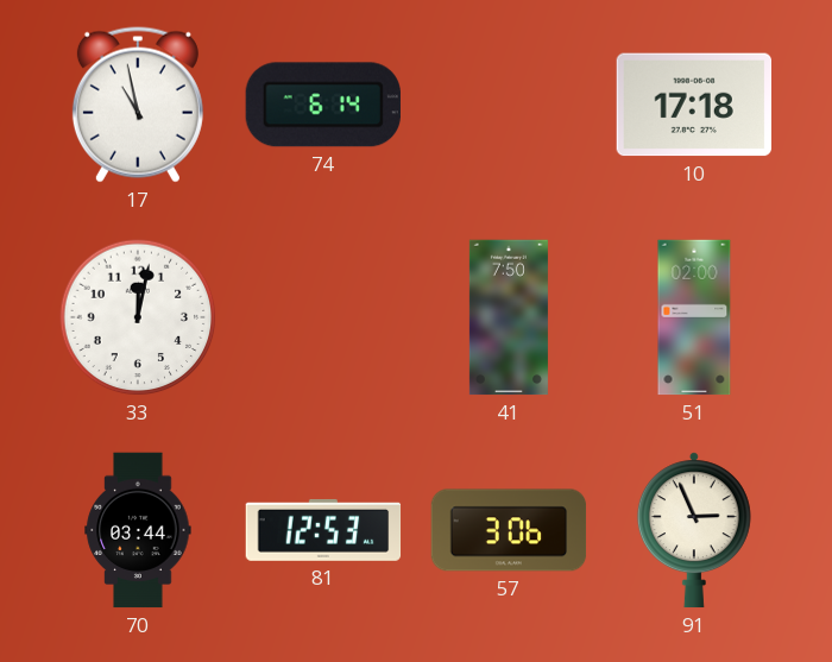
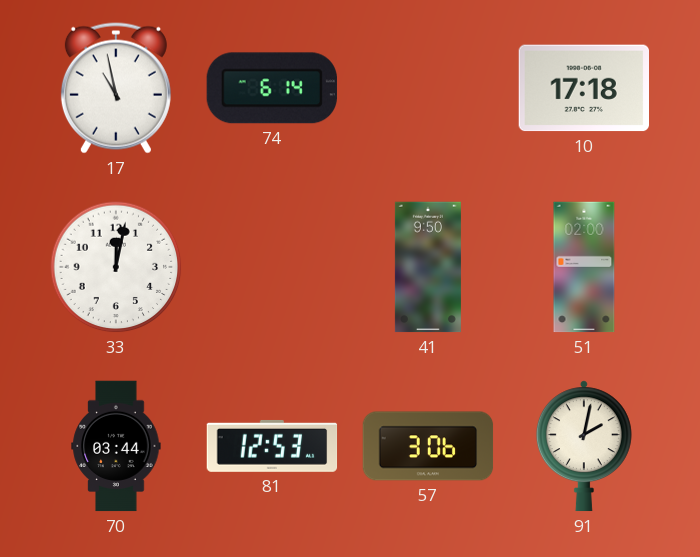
41: 7:50 -> 9:50
91: 2:56 -> 2:02
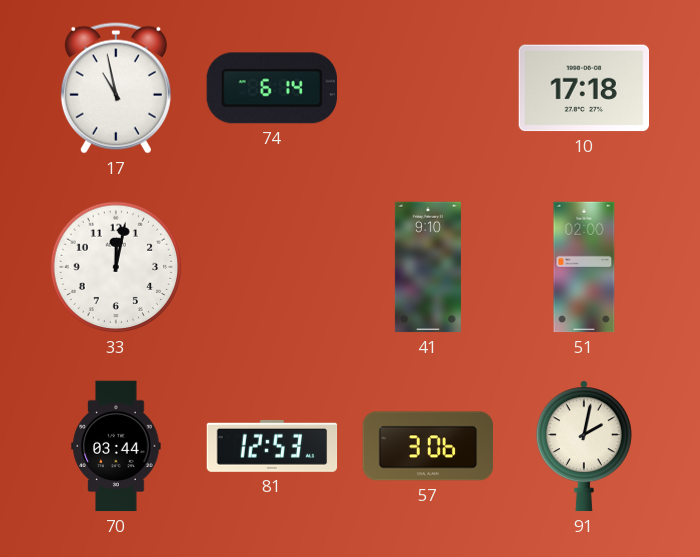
41: 9:50 -> 9:10
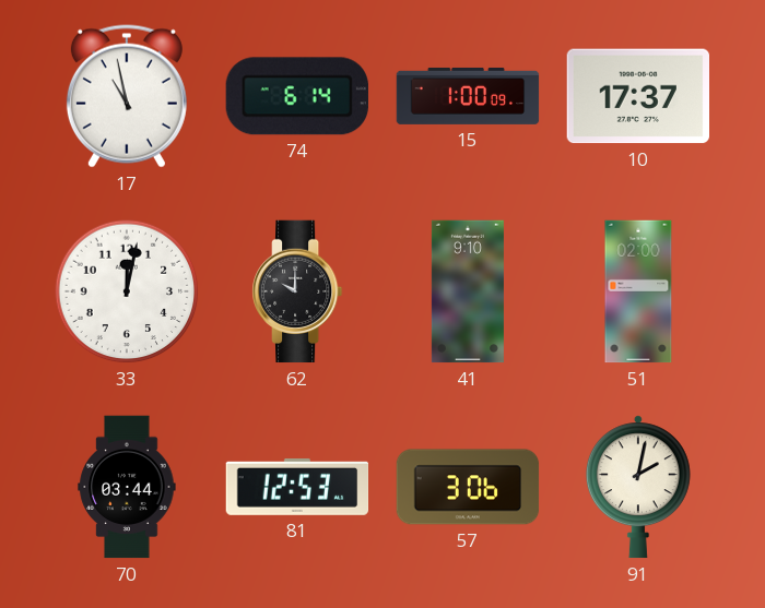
15: none -> 1:00
10: 17:18 -> 17:37
62: none -> 10:00
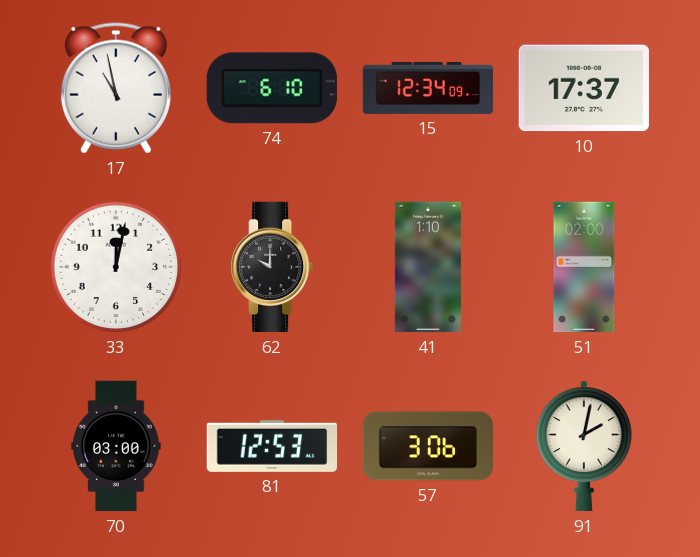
74: 6:14 -> 6:10
15: 1:00 -> 12:34
41: 9:10 -> 1:10
70: 03:44 -> 03:00
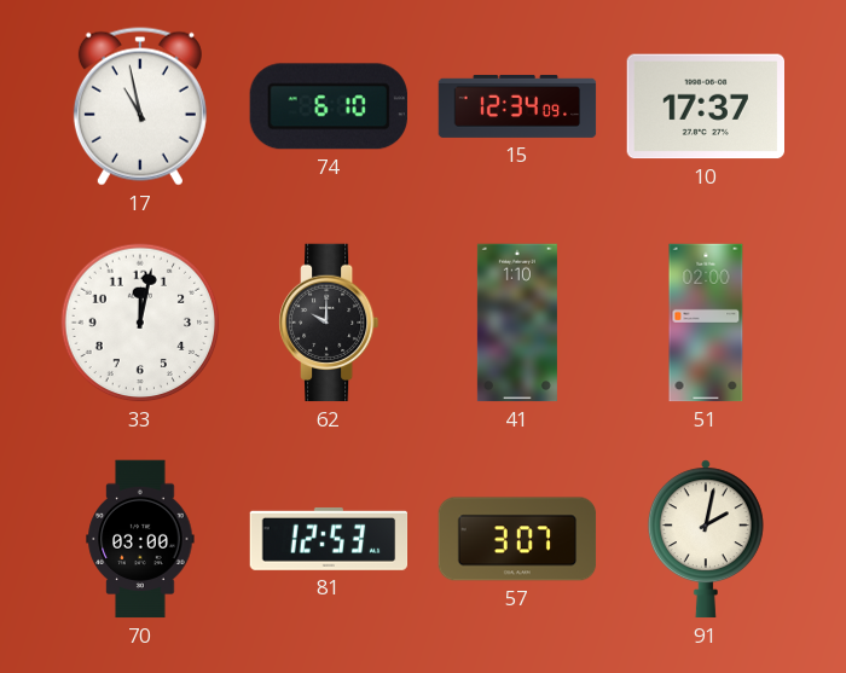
57: 3:06 -> 3:07
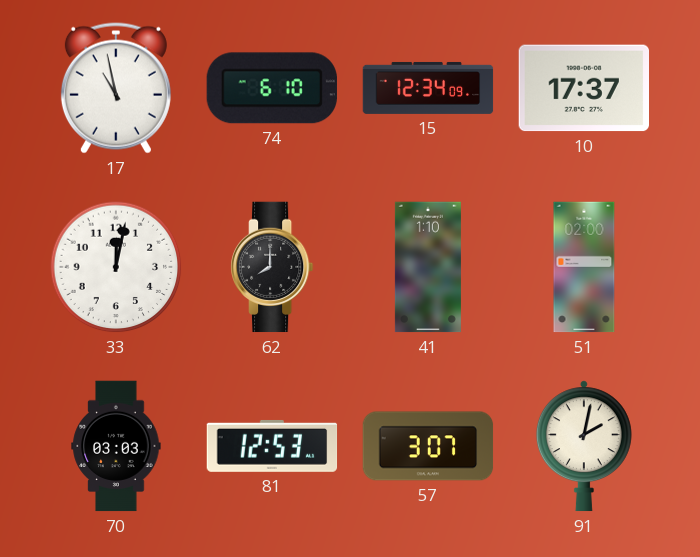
62: 10:00 -> 8:00
70: 03:00 -> 03:03
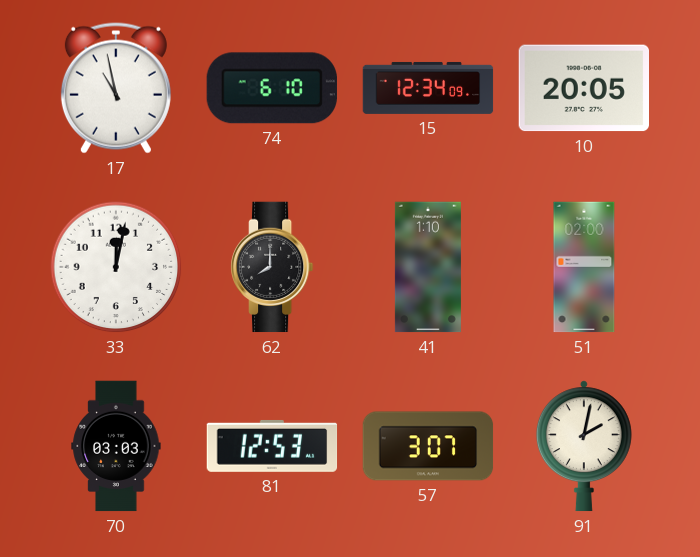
10: 17:37 -> 20:05
